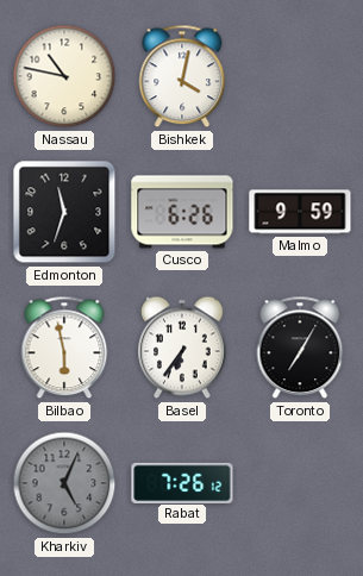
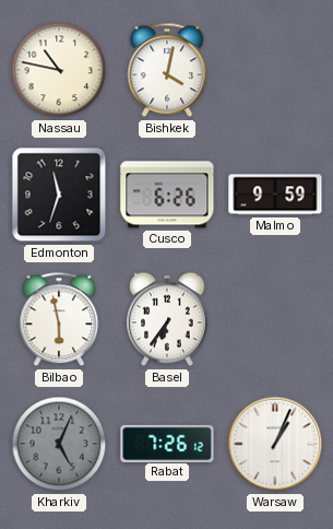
Toronto: 7:05 -> none
Warsaw: none -> 1:04
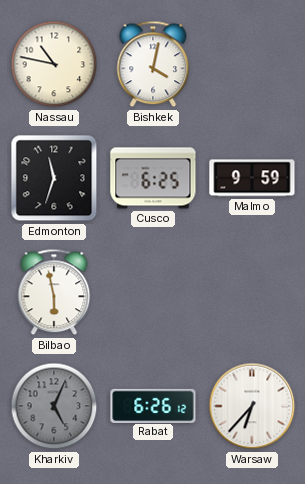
Cusco: 6:26 -> 6:25
Basel: 6:36 -> none
Rabat: 7:26 -> 6:26
Warsaw: 1:04 -> 6:37
